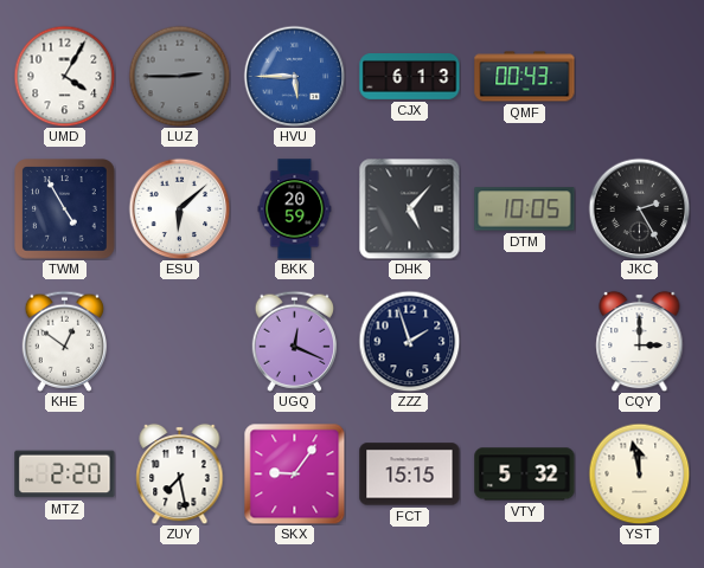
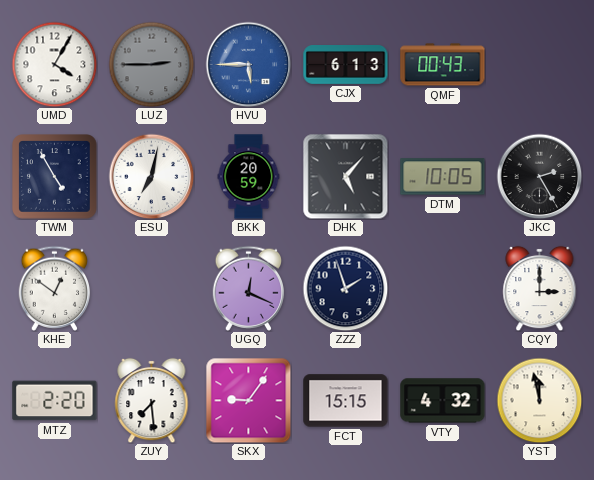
ESU: 6:08 -> 7:02
ZUY: 7:28 -> 7:29
VTY: 5:32 -> 4:32
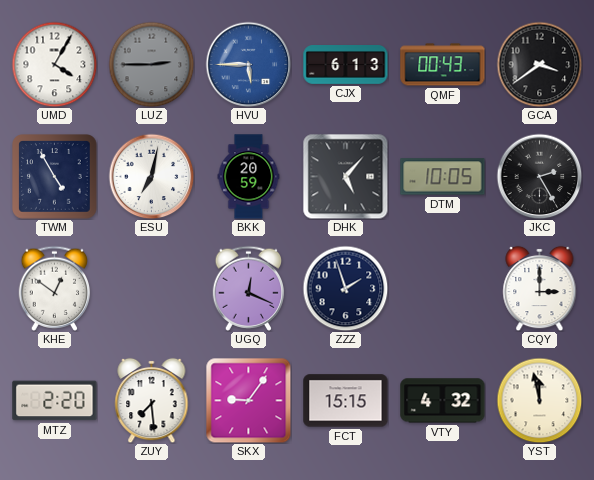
GCA: none -> 3:39
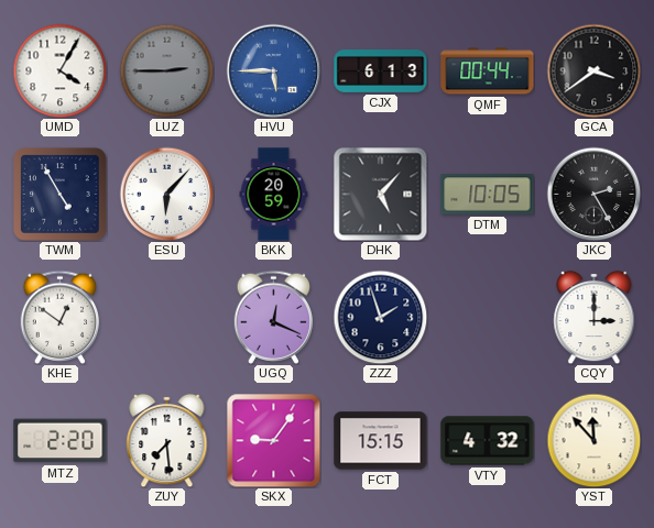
QMF: 00:43 -> 00:44
ESU: 7:02 -> 6:07
YST: 11:58 -> 11:53
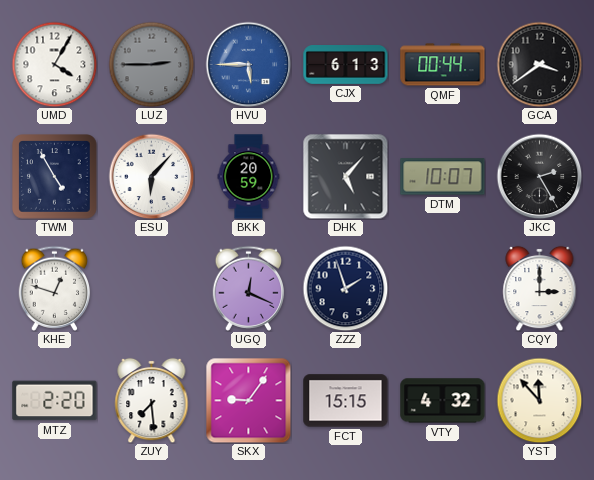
DTM: 10:05 -> 10:07
KHE: 12:51 -> 12:48
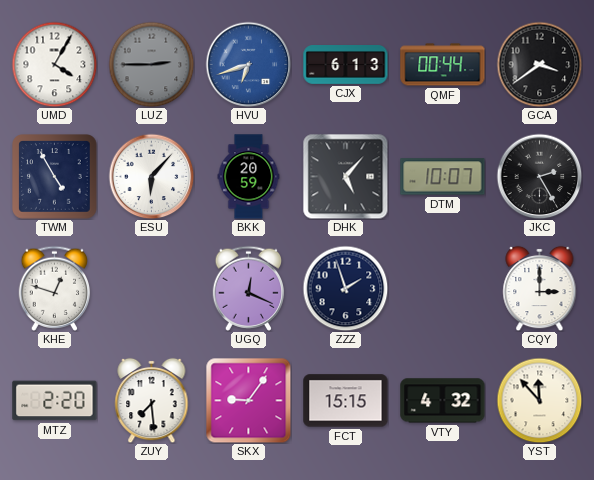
HVU: 5:45 -> 6:42
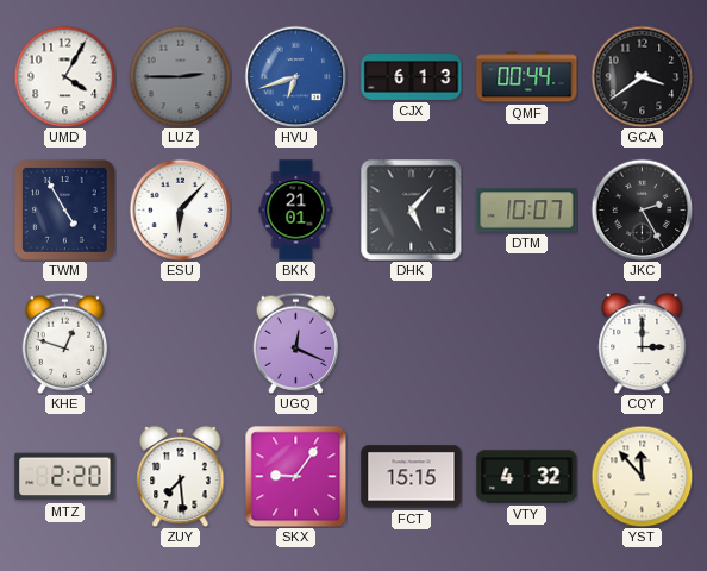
BKK: 20:59 -> 21:01
ZZZ: 1:57 -> none
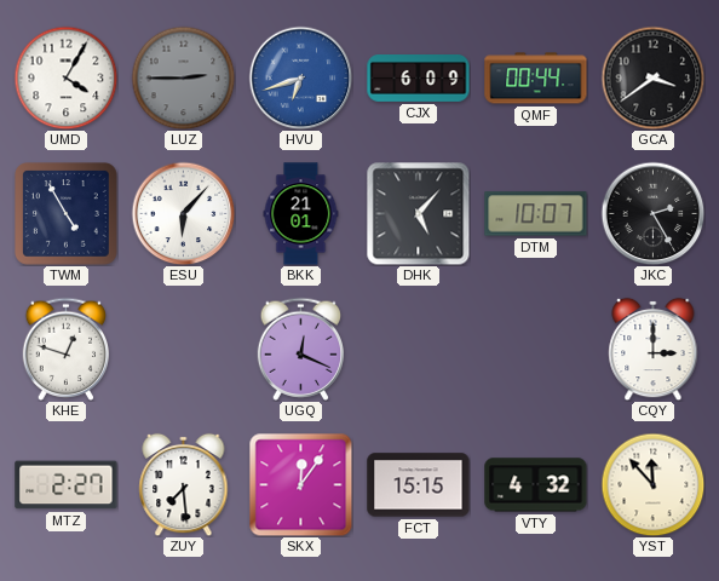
CJX: 6:13 -> 6:09
MTZ: 2:20 -> 2:27
SKX: 9:06 -> 12:06
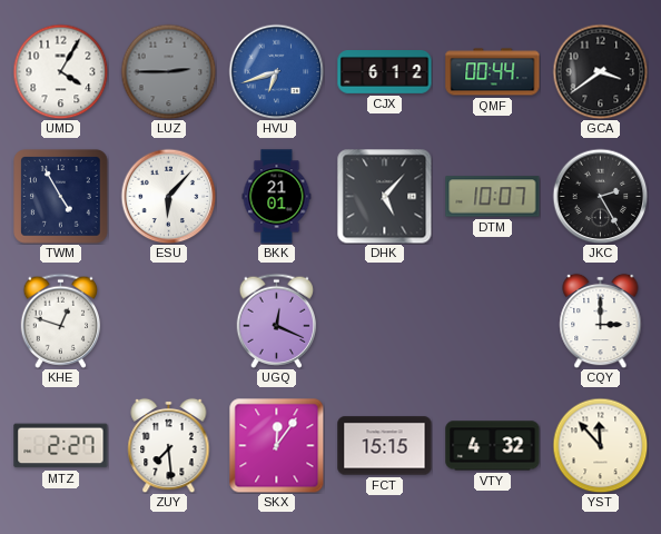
CJX: 6:09 -> 6:12
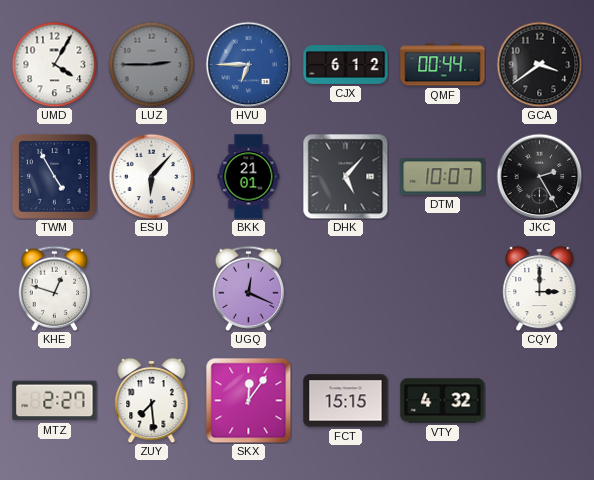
HVU: 6:42 -> 6:45
YST: 11:53 -> none
